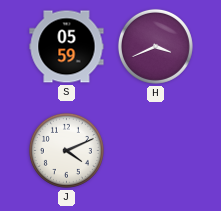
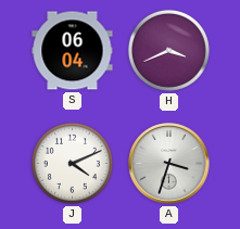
S: 05:59 -> 06:04
A: none -> 3:33
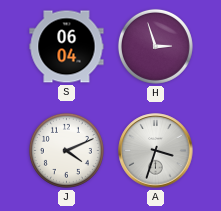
H: 3:41 -> 2:57
